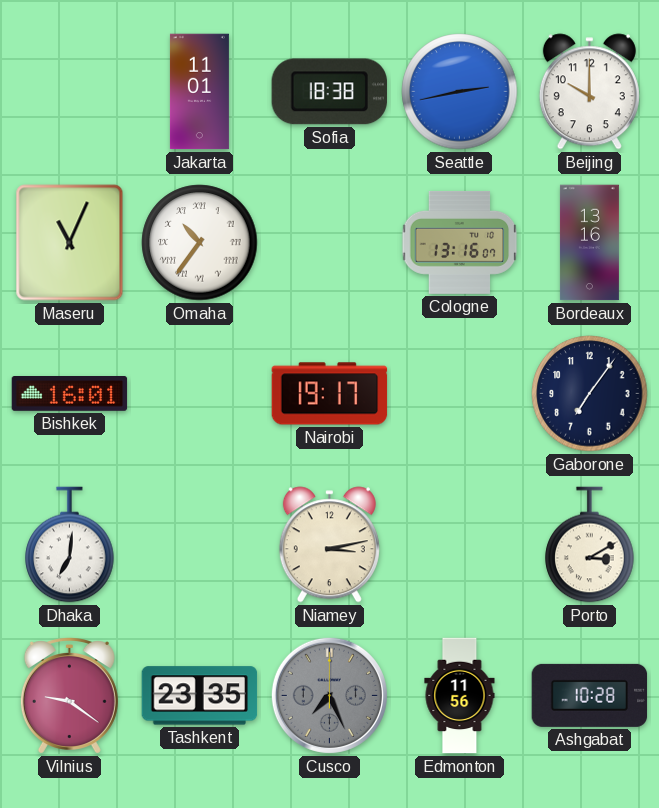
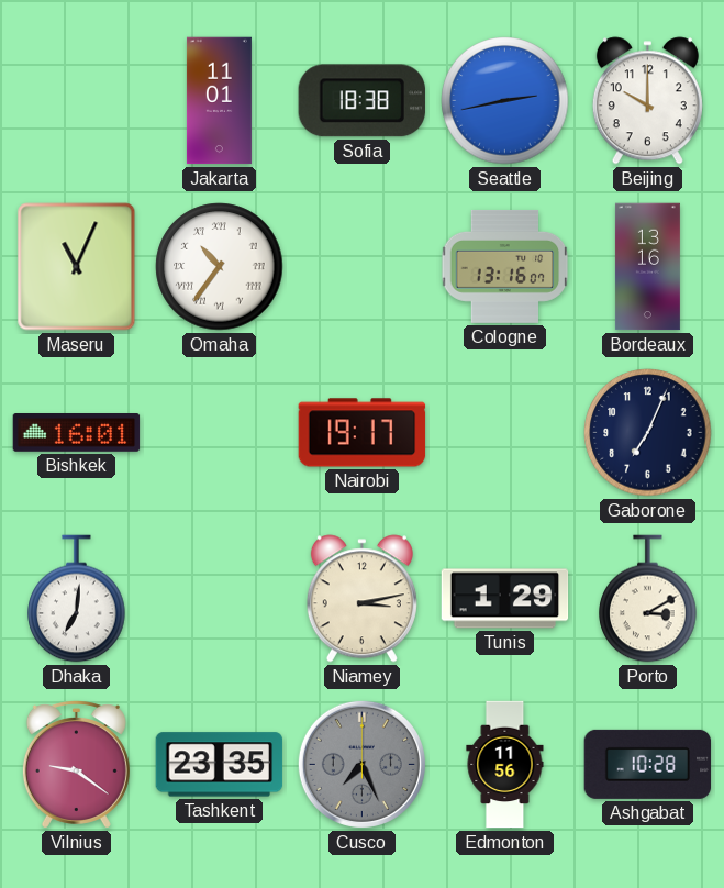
Gaborone: 7:06 -> 7:04
Tunis: none -> 1:29
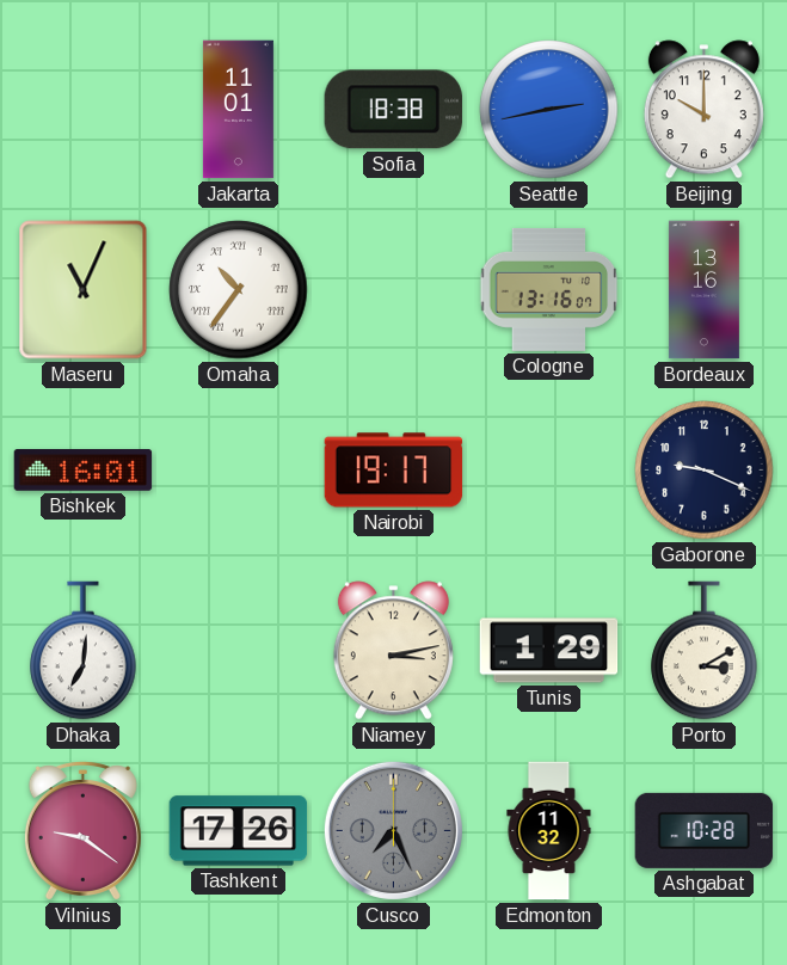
Gaborone: 7:04 -> 9:19
Tashkent: 23:35 -> 17:26
Edmonton: 11:56 -> 11:32
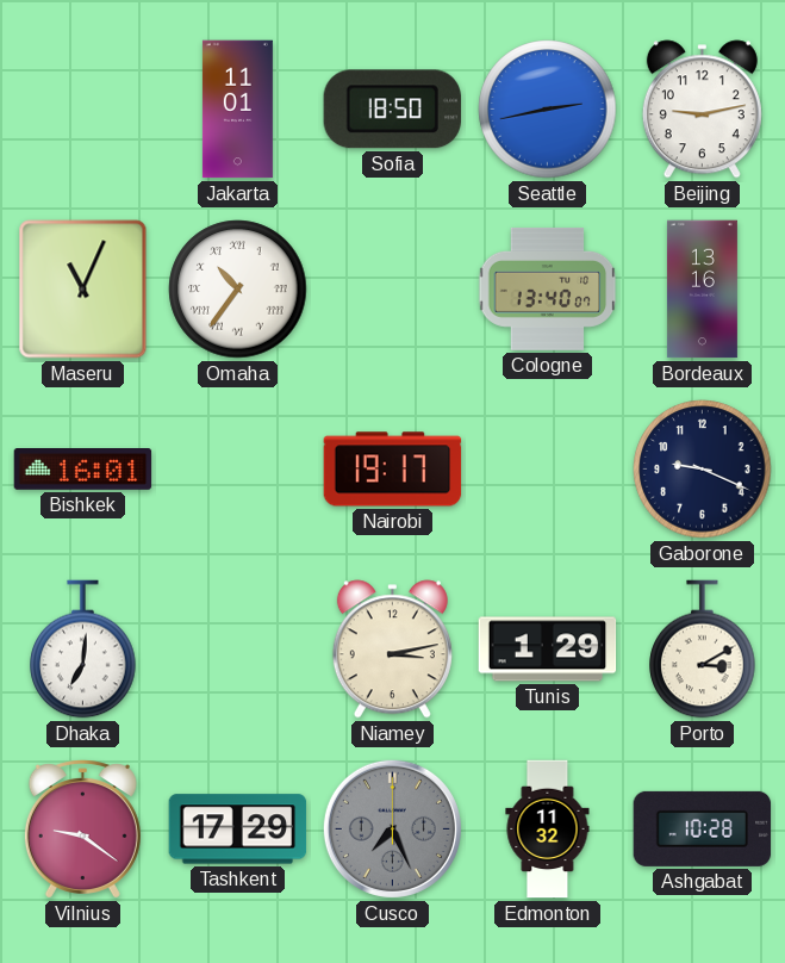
Sofia: 18:38 -> 18:50
Beijing: 10:00 -> 9:13
Cologne: 13:16 -> 13:40
Tashkent: 17:26 -> 17:29
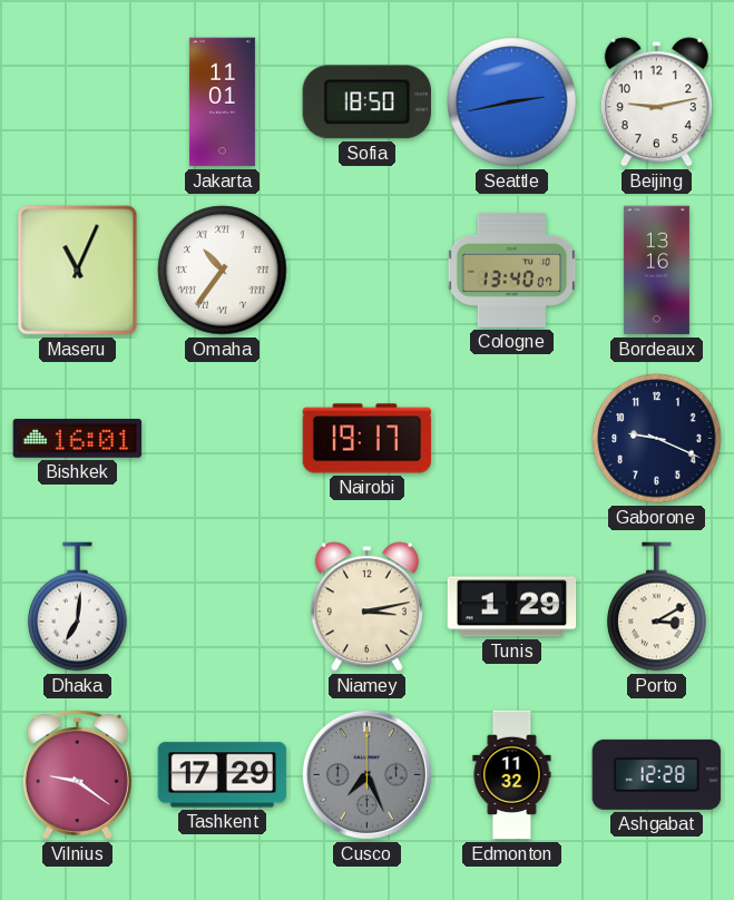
Ashgabat: 10:28 -> 12:28
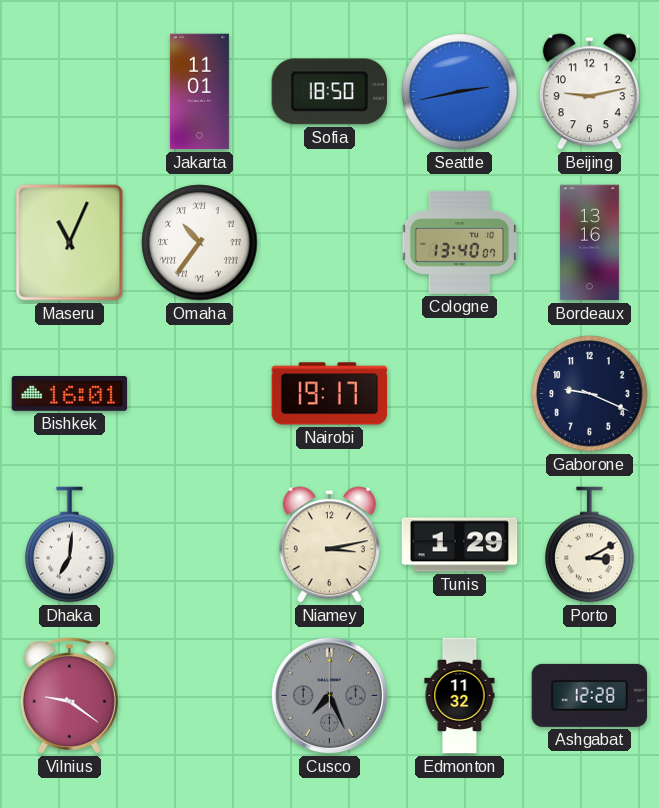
Tashkent: 17:29 -> none
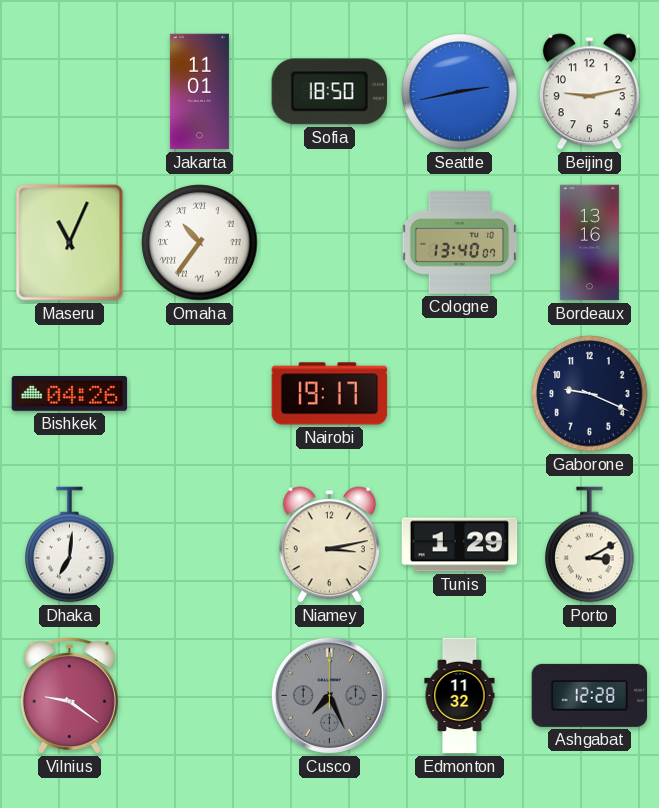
Bishkek: 16:01 -> 04:26
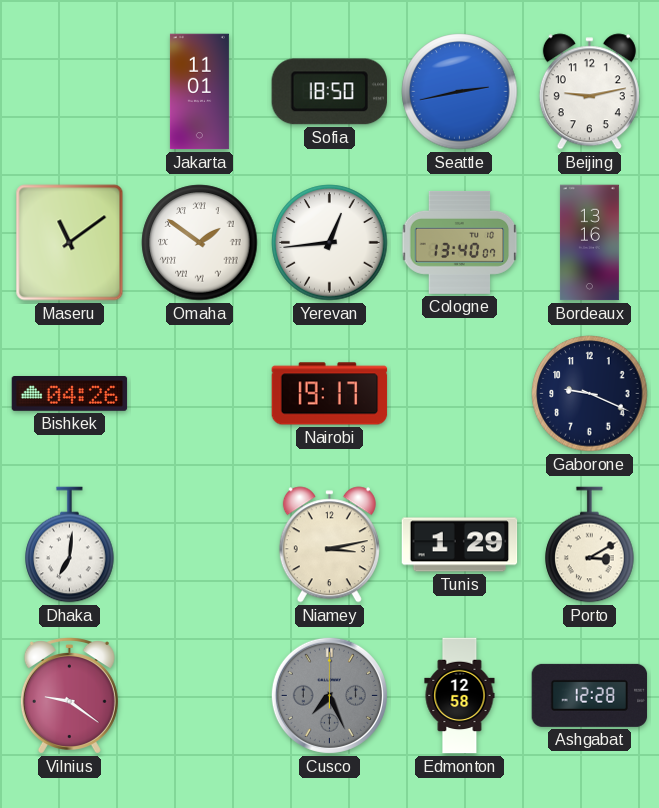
Maseru: 11:04 -> 11:09
Omaha: 10:36 -> 1:51
Yerevan: none -> 12:44
Edmonton: 11:32 -> 12:58
